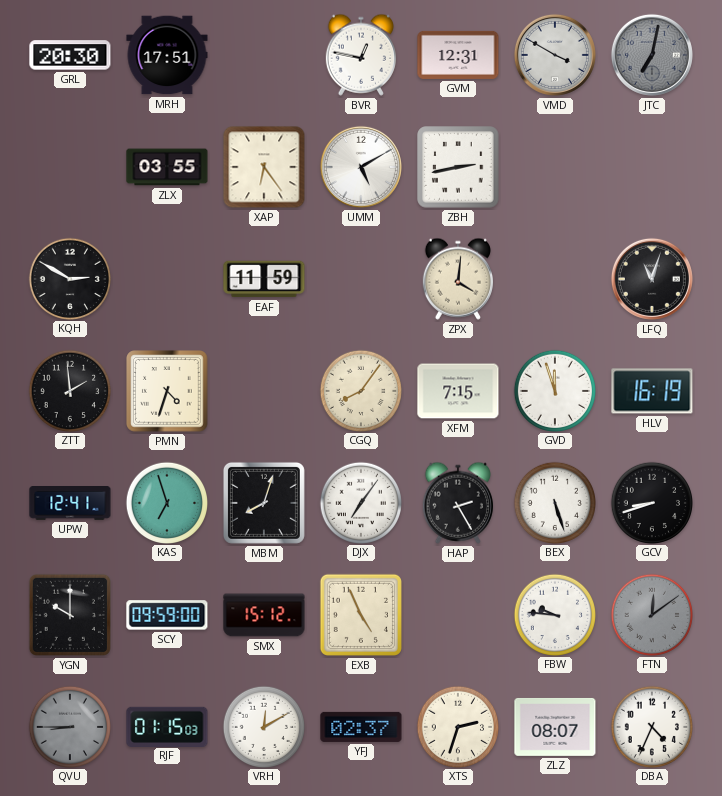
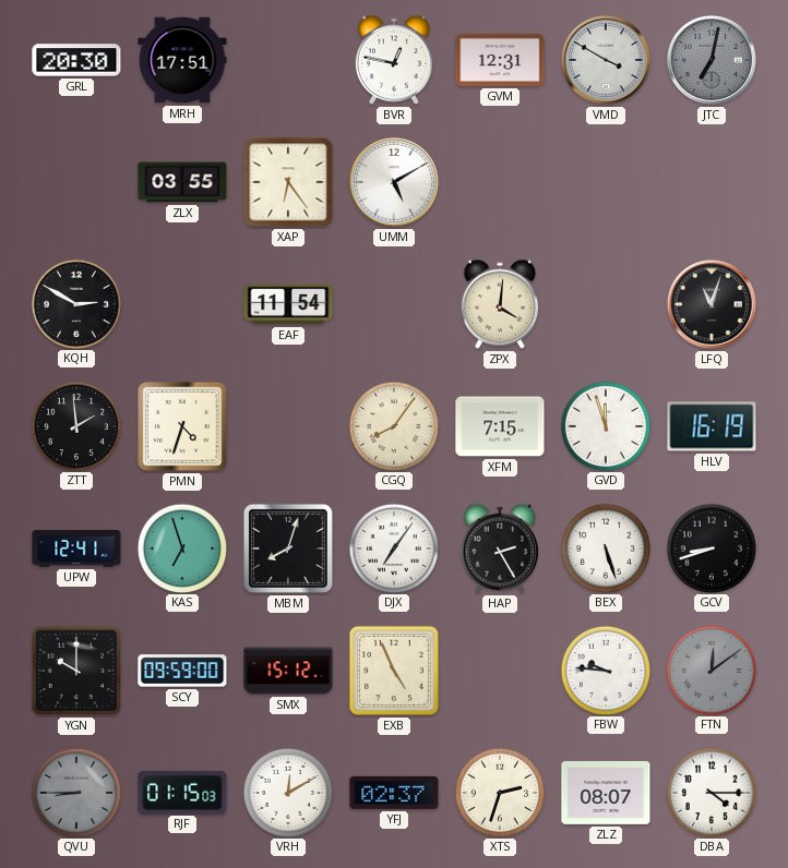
ZBH: 2:43 -> none
EAF: 11:59 -> 11:54
DBA: 4:34 -> 4:15
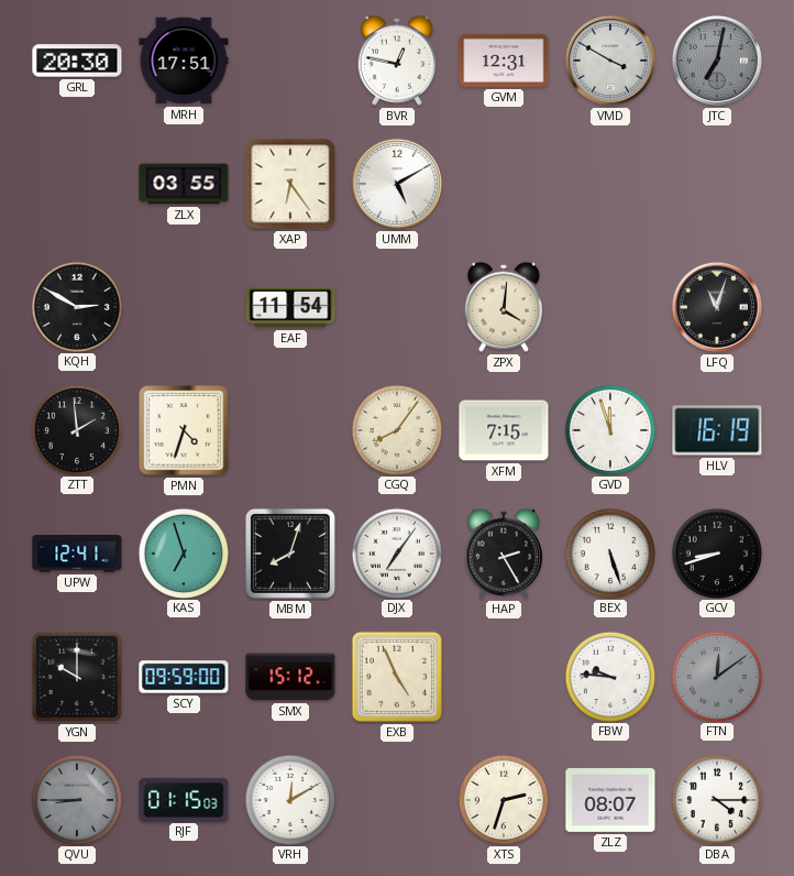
YFJ: 02:37 -> none
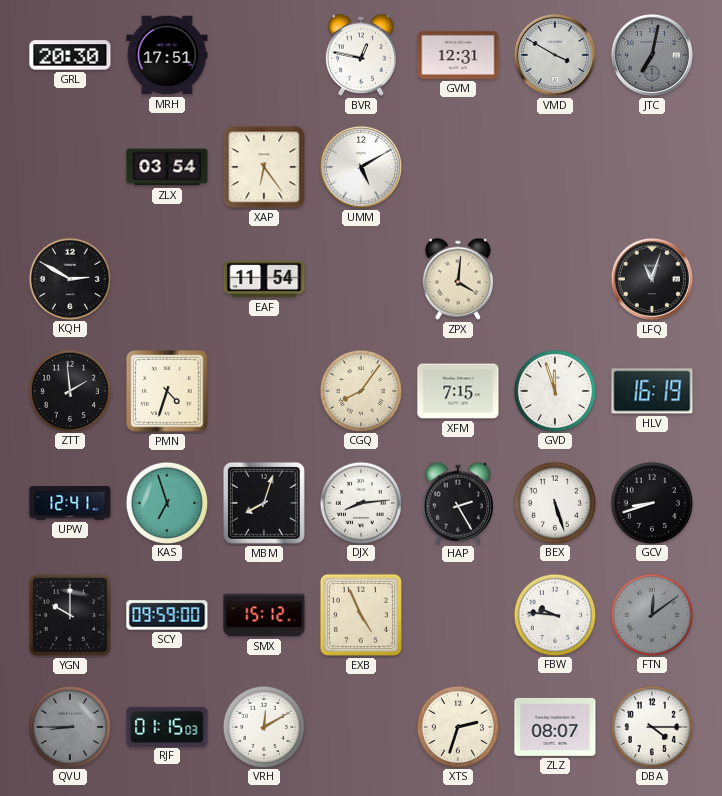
ZLX: 03:55 -> 03:54
DJX: 7:06 -> 8:14
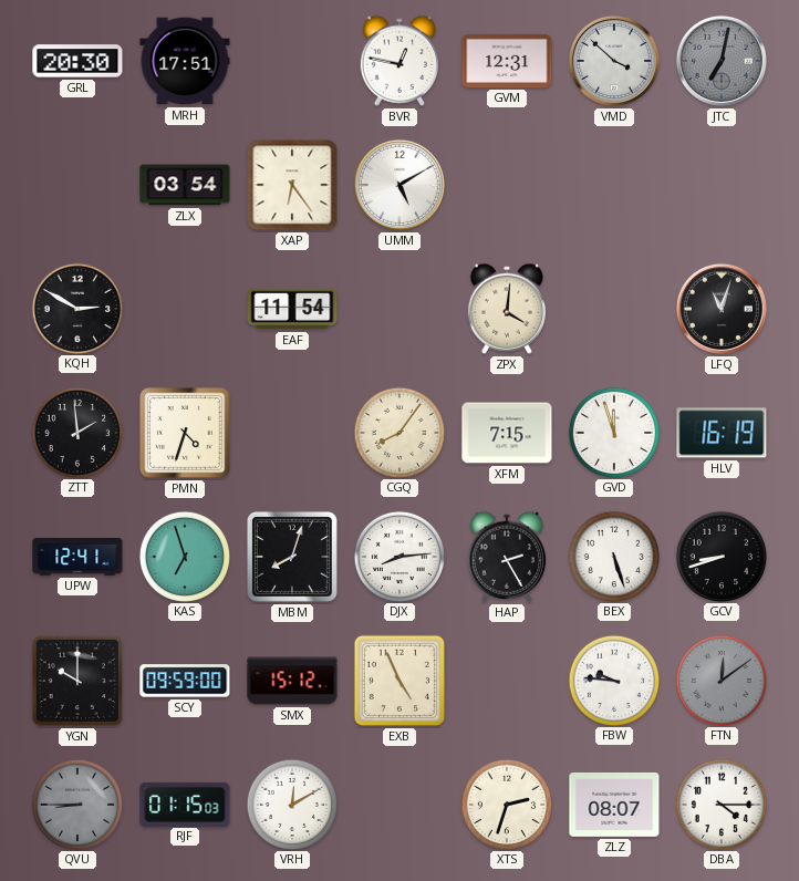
VMD: 3:50 -> 3:52
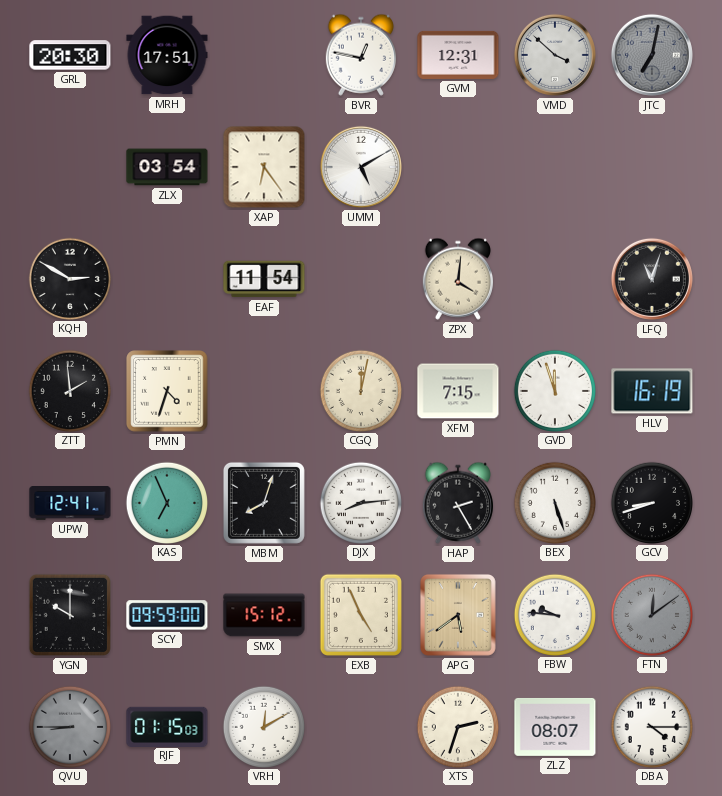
CGQ: 8:06 -> 12:02
KAS: 6:57 -> 6:56
APG: none -> 5:39
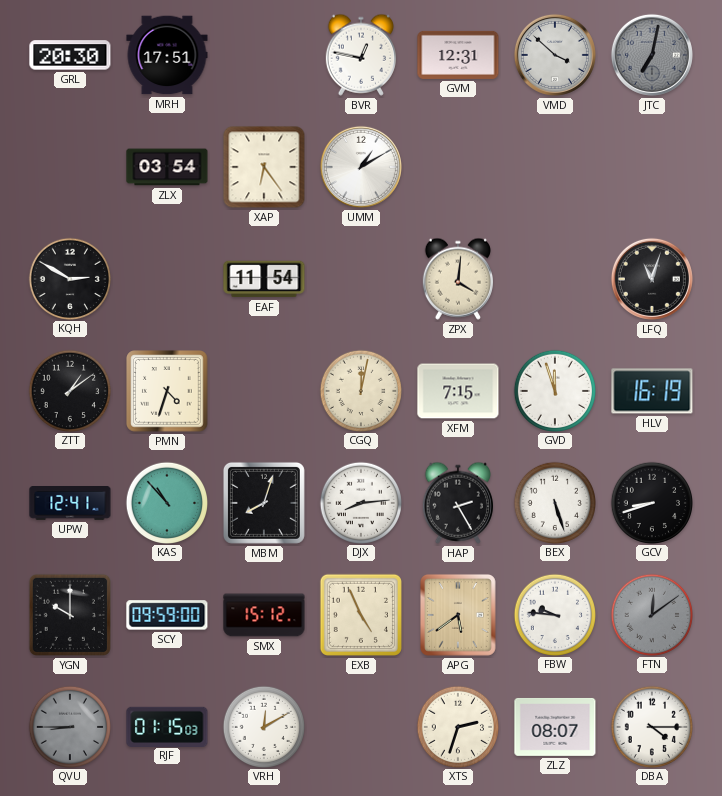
UMM: 5:10 -> 1:10
ZTT: 1:59 -> 1:09
KAS: 6:56 -> 10:53
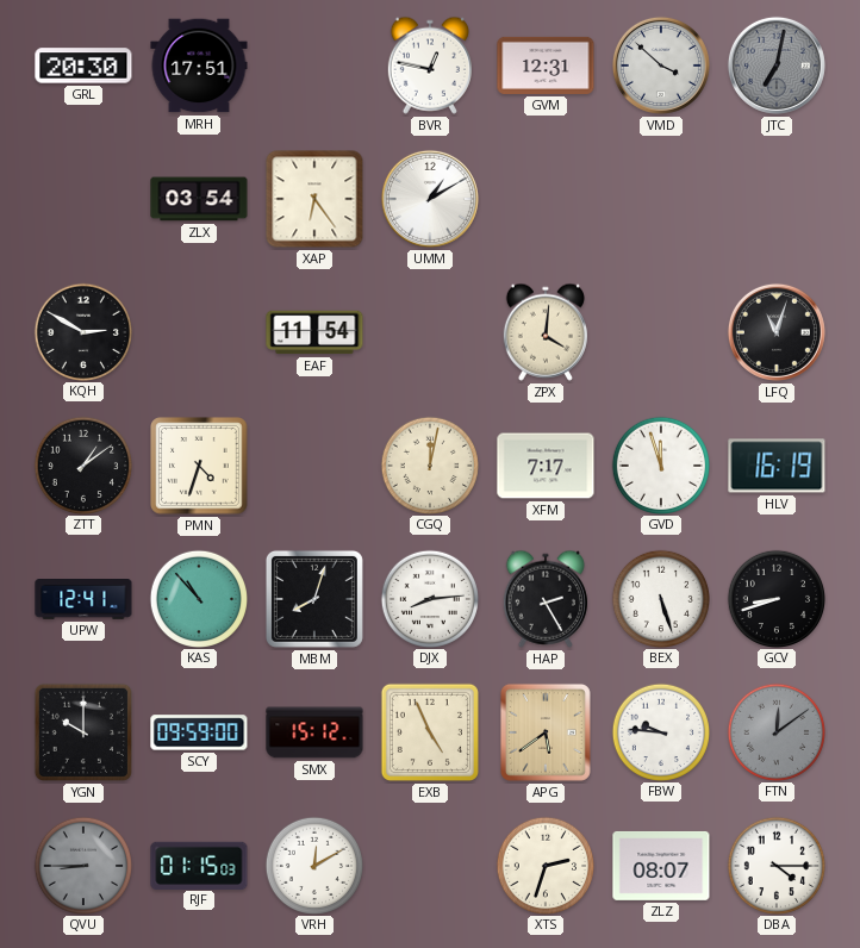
XFM: 7:15 -> 7:17
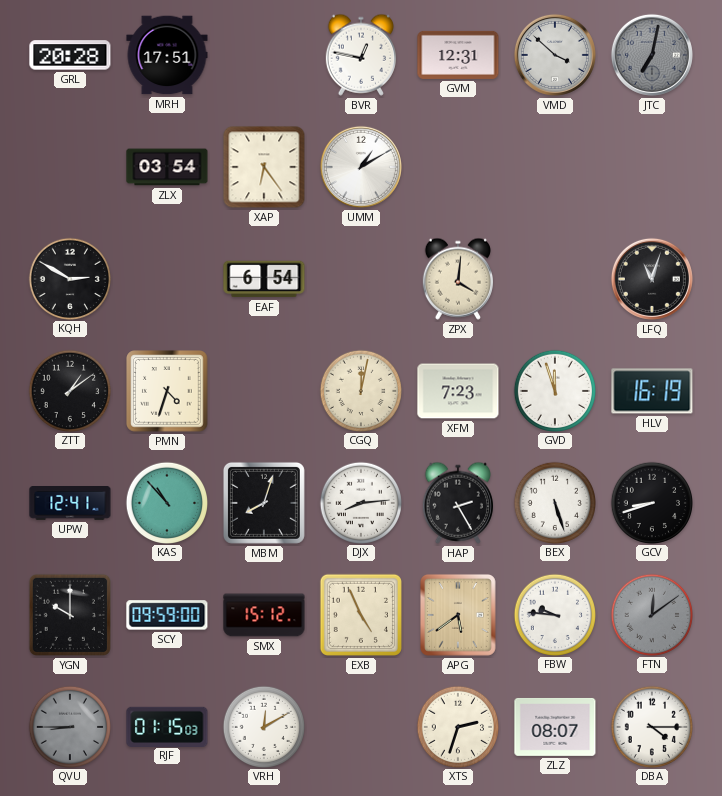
GRL: 20:30 -> 20:28
EAF: 11:54 -> 6:54
XFM: 7:17 -> 7:23
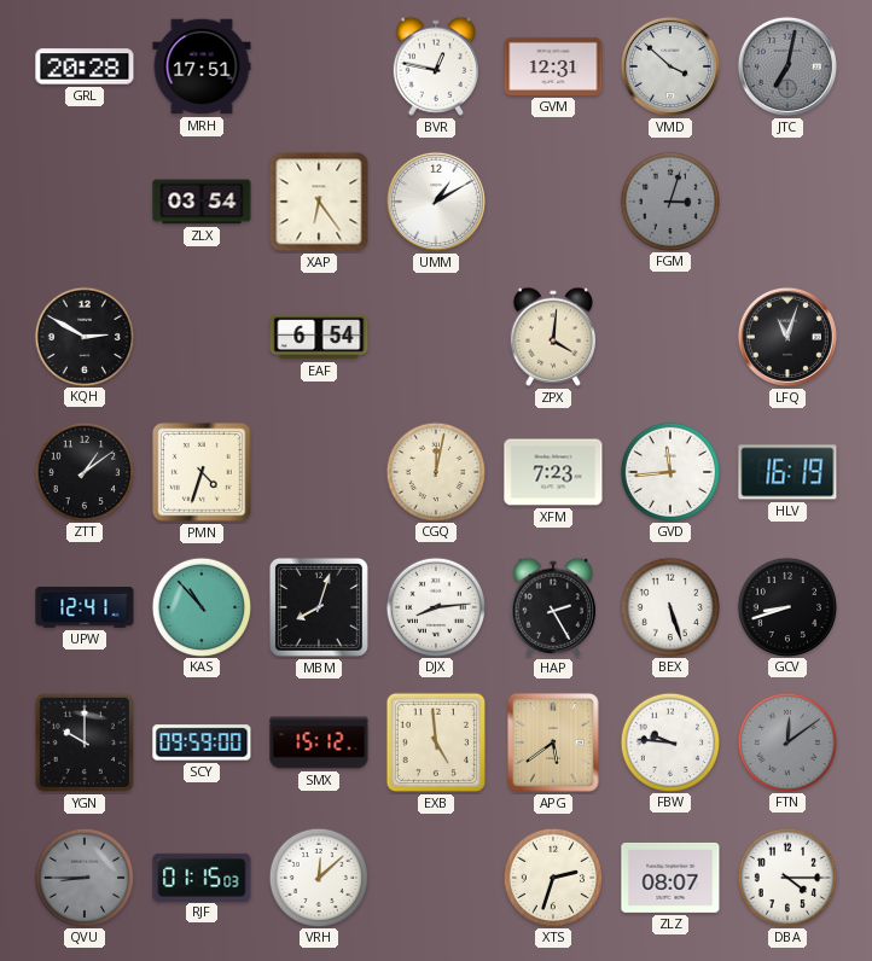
FGM: none -> 3:03
GVD: 11:57 -> 11:44
EXB: 4:56 -> 4:59
VRH: 12:10 -> 12:08
